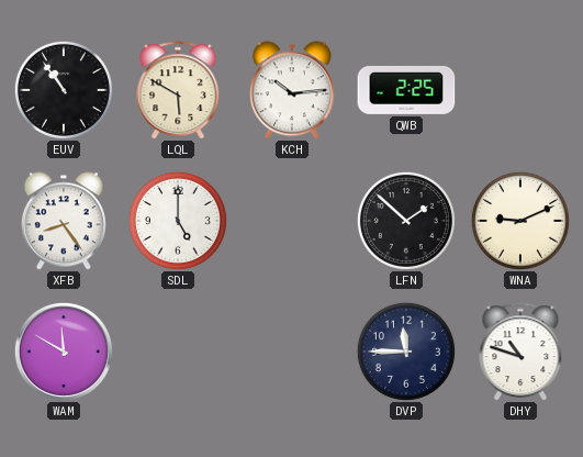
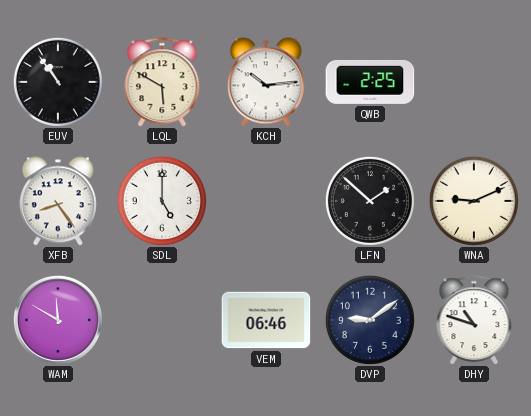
VEM: none -> 06:46
DVP: 11:45 -> 9:09
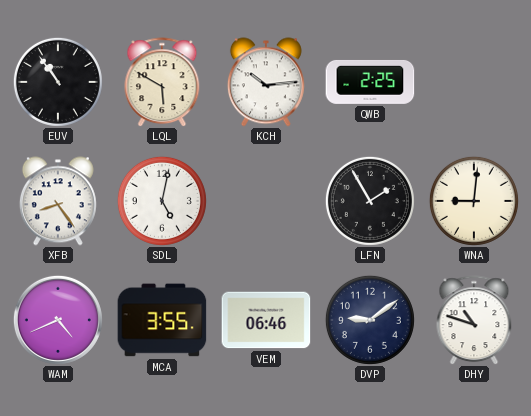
SDL: 5:00 -> 5:02
LFN: 1:52 -> 1:55
WNA: 9:11 -> 9:01
WAM: 11:50 -> 4:41
MCA: none -> 3:55
